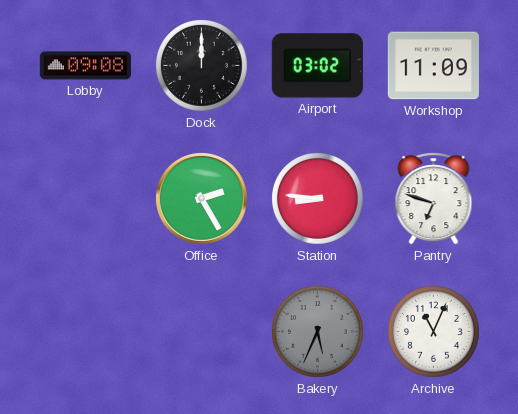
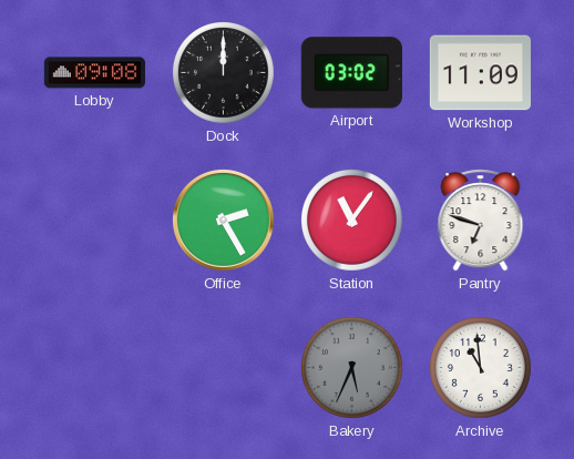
Station: 8:46 -> 11:06
Archive: 11:04 -> 10:59
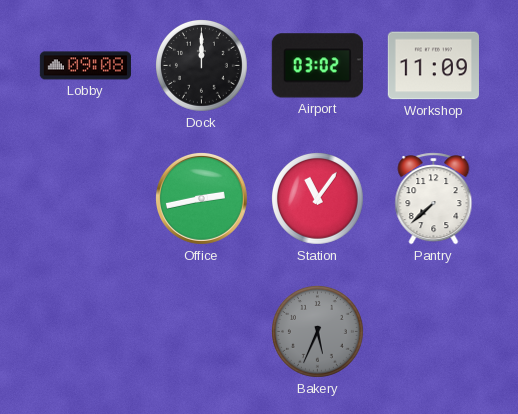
Office: 2:25 -> 2:43
Pantry: 6:48 -> 7:38
Archive: 10:59 -> none
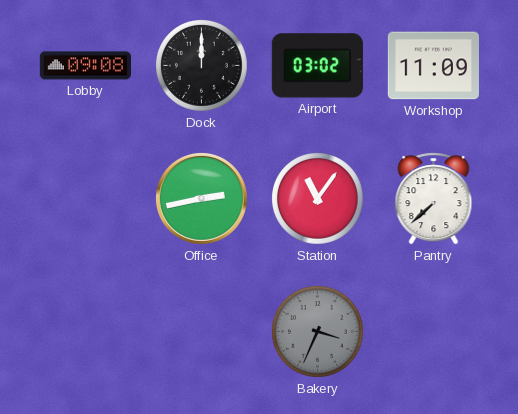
Bakery: 5:34 -> 3:34
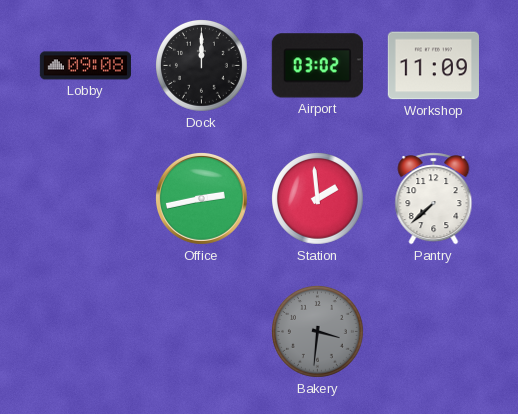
Station: 11:06 -> 1:59
Bakery: 3:34 -> 3:31
